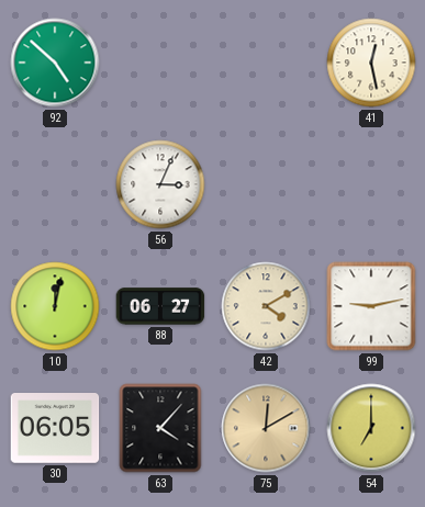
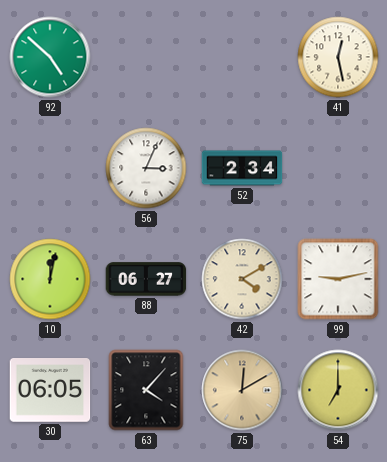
52: none -> 2:34
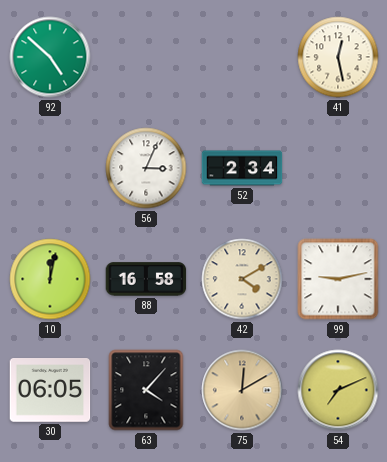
88: 06:27 -> 16:58
54: 7:00 -> 7:11
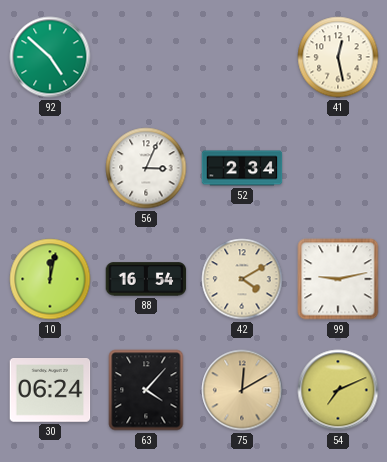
88: 16:58 -> 16:54
30: 06:05 -> 06:24
